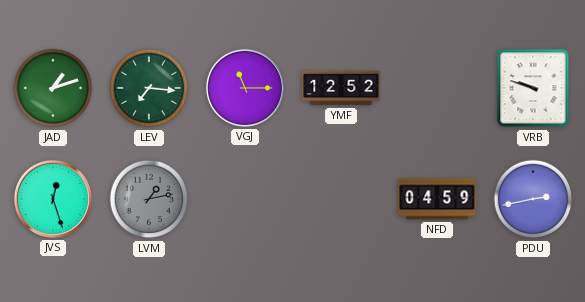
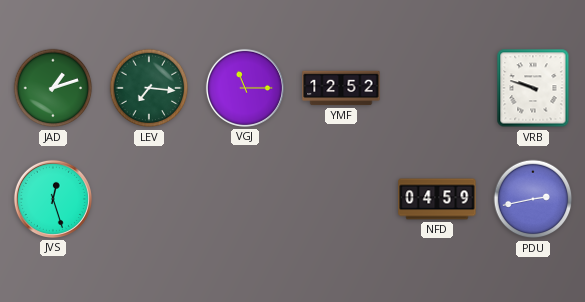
LVM: 1:13 -> none
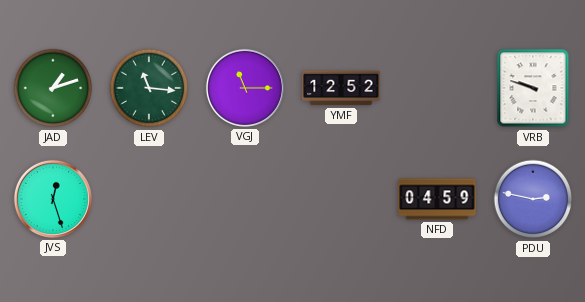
LEV: 7:16 -> 11:16
PDU: 2:43 -> 2:47
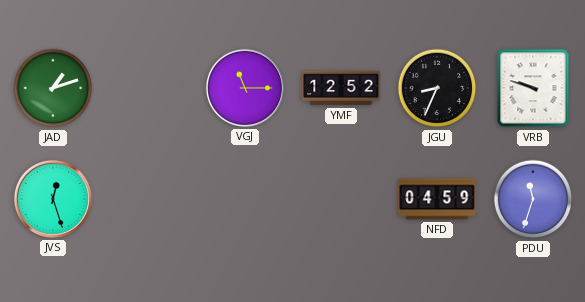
LEV: 11:16 -> none
JGU: none -> 8:34
PDU: 2:47 -> 11:33
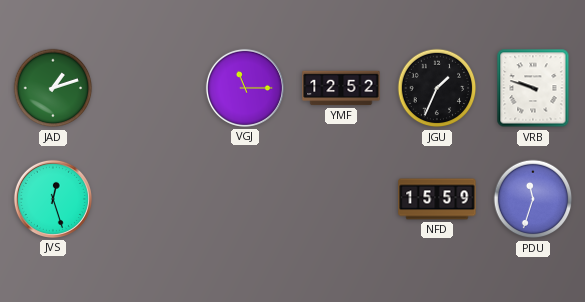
JGU: 8:34 -> 1:34
NFD: 04:59 -> 15:59
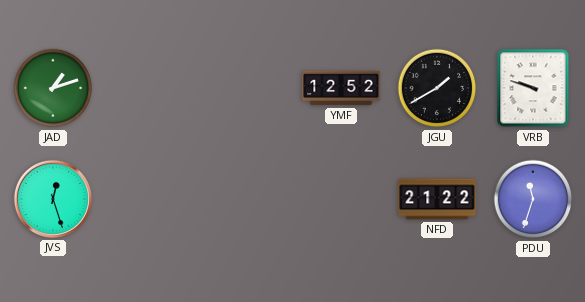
VGJ: 11:15 -> none
JGU: 1:34 -> 1:40
NFD: 15:59 -> 21:22
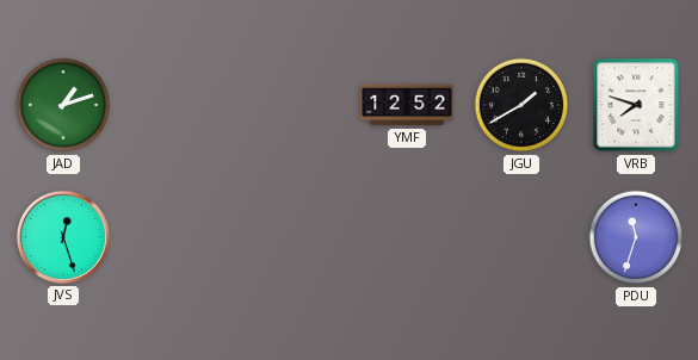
VRB: 9:48 -> 7:48
NFD: 21:22 -> none
